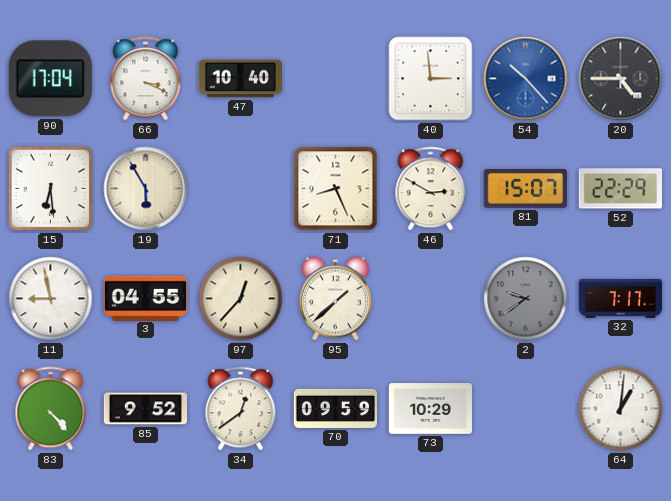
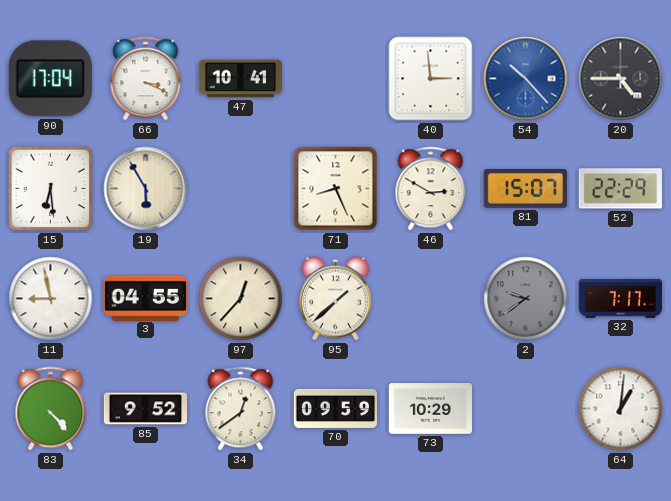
47: 10:40 -> 10:41
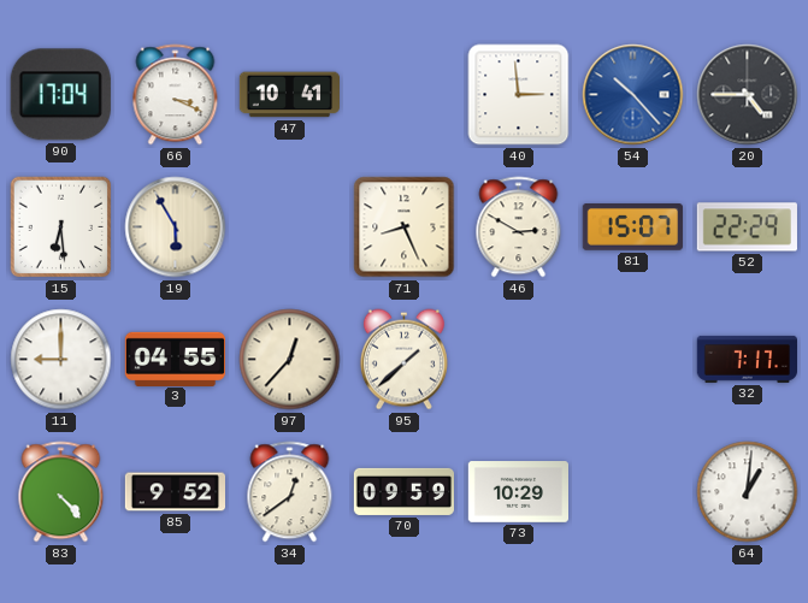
11: 8:58 -> 9:00
2: 9:39 -> none
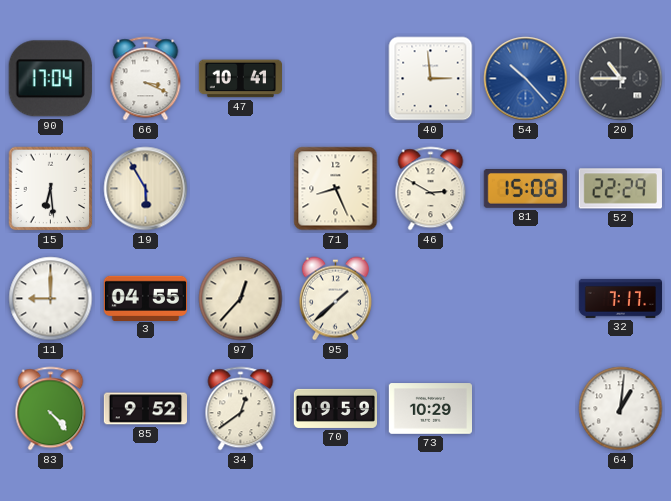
20: 4:45 -> 10:45
81: 15:07 -> 15:08
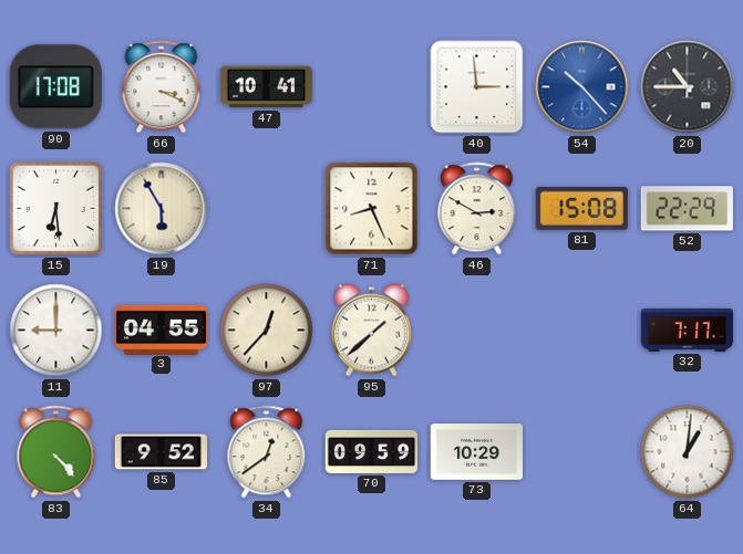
90: 17:04 -> 17:08
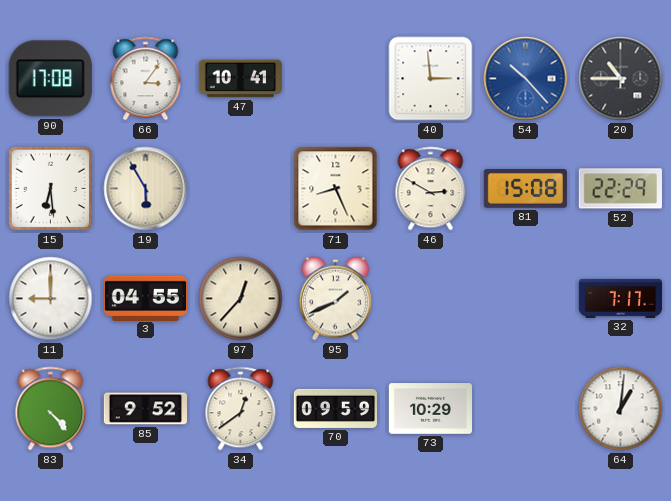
66: 3:19 -> 3:06
95: 1:38 -> 1:41
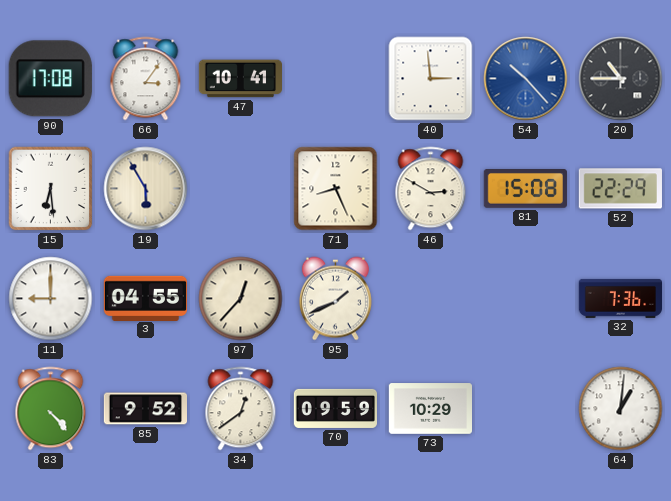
32: 7:17 -> 7:36
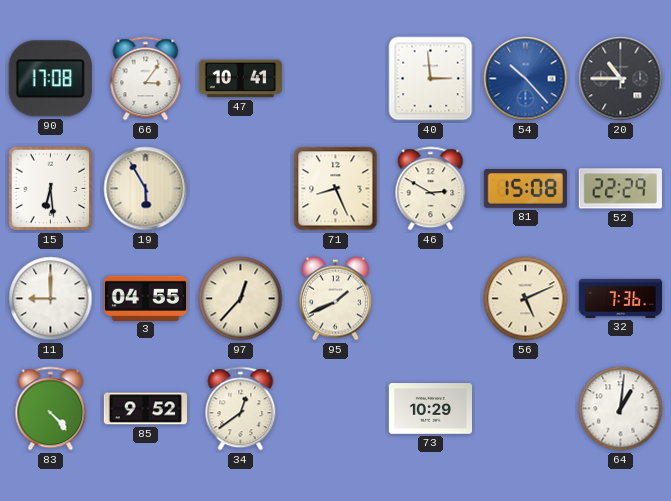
56: none -> 5:11
70: 09:59 -> none
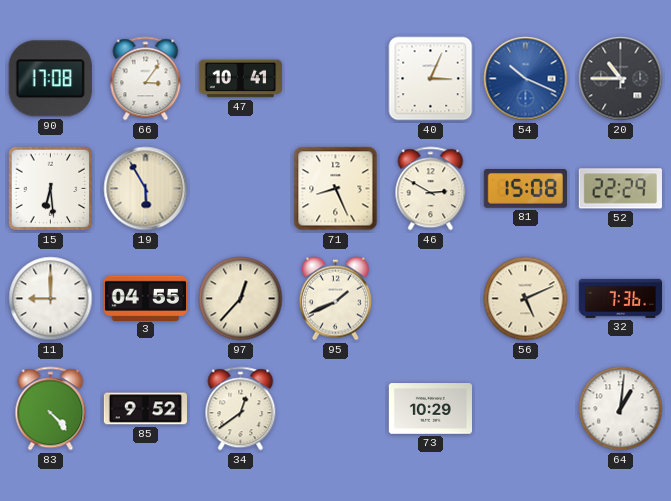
40: 2:59 -> 3:04
54: 10:23 -> 10:19
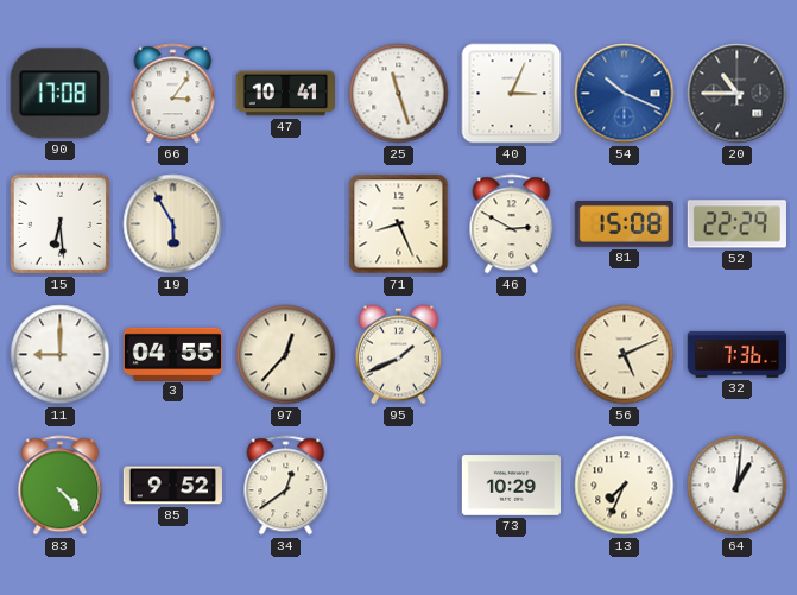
25: none -> 11:27
13: none -> 7:34
